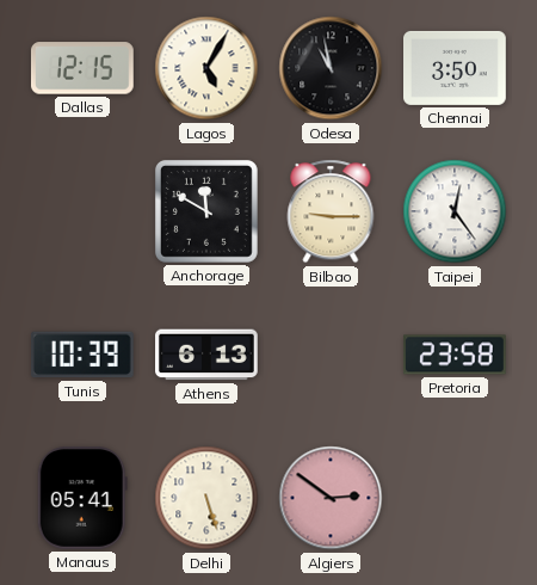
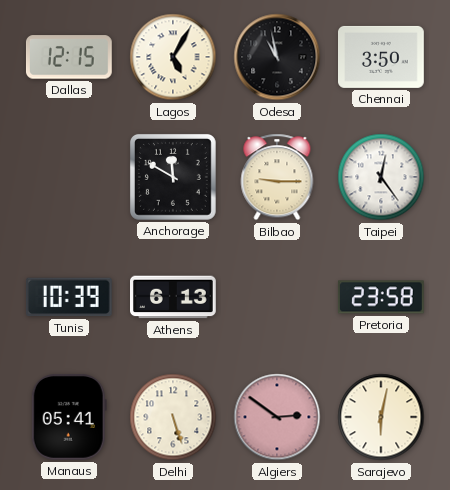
Sarajevo: none -> 6:02
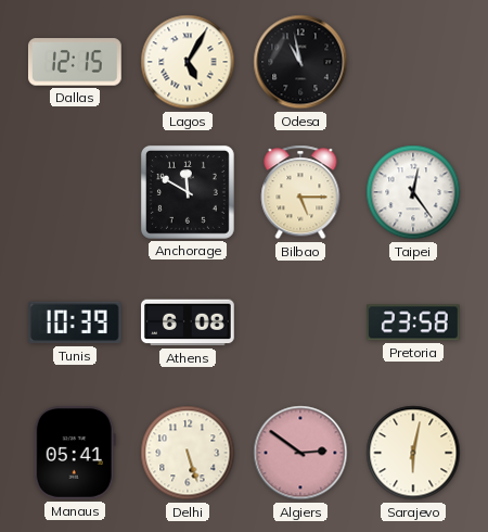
Chennai: 3:50 -> none
Bilbao: 9:15 -> 5:15
Athens: 6:13 -> 6:08
